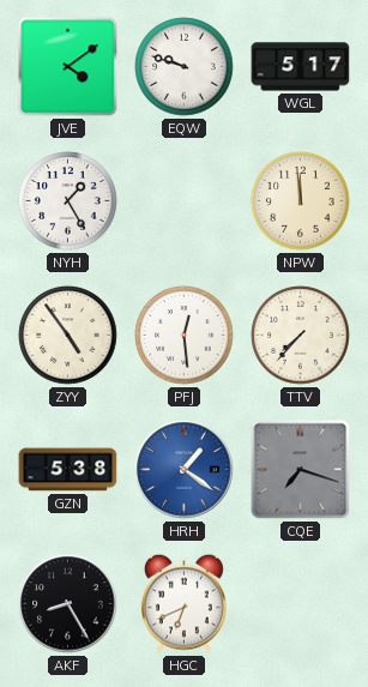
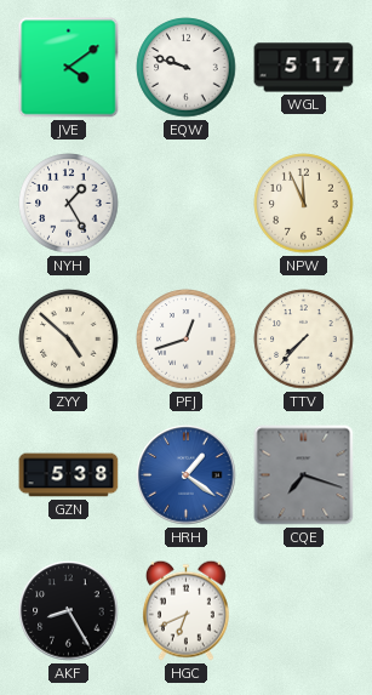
NPW: 11:59 -> 11:56
ZYY: 4:54 -> 4:52
PFJ: 12:29 -> 12:42
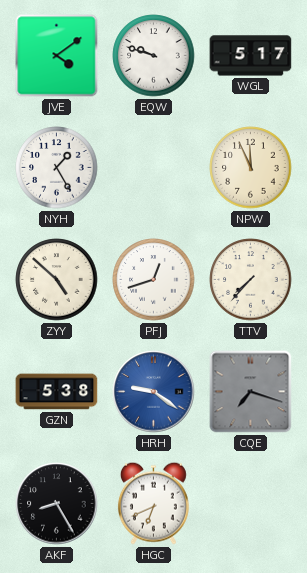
HRH: 1:21 -> 9:21
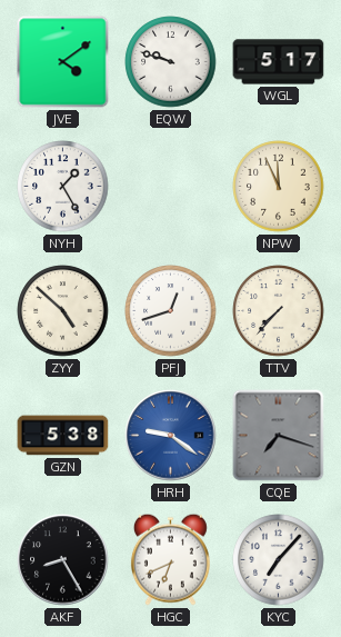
KYC: none -> 7:07
